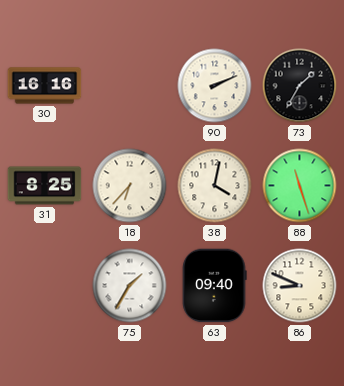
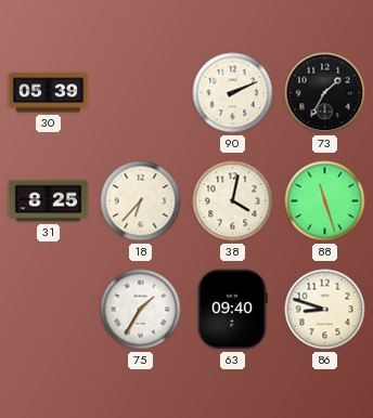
30: 16:16 -> 05:39
86: 8:49 -> 8:48
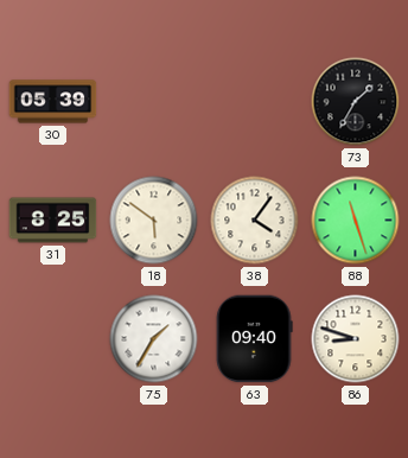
90: 2:11 -> none
18: 6:37 -> 5:51
38: 4:02 -> 4:06
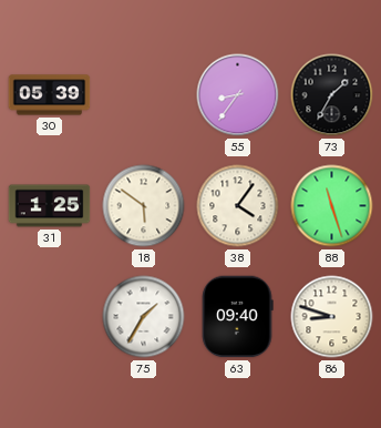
55: none -> 8:36
31: 8:25 -> 1:25
